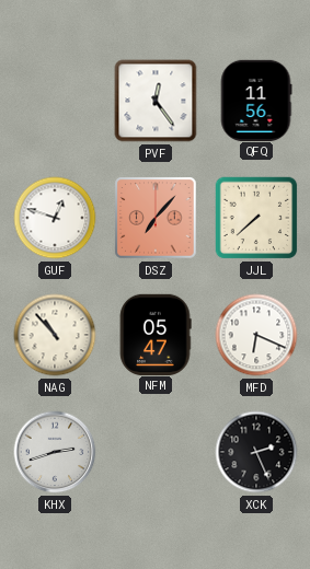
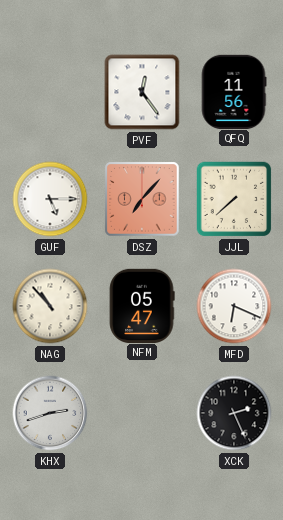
GUF: 12:48 -> 5:15
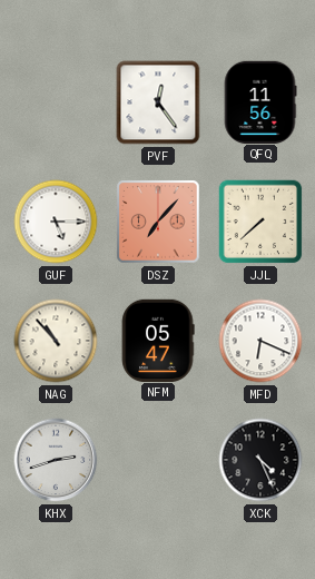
XCK: 2:26 -> 4:26
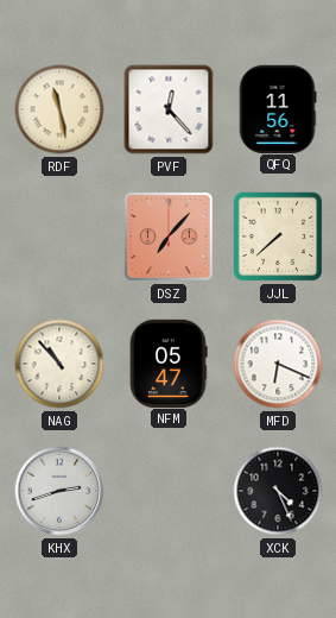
RDF: none -> 11:28
PVF: 12:24 -> 12:23
GUF: 5:15 -> none
